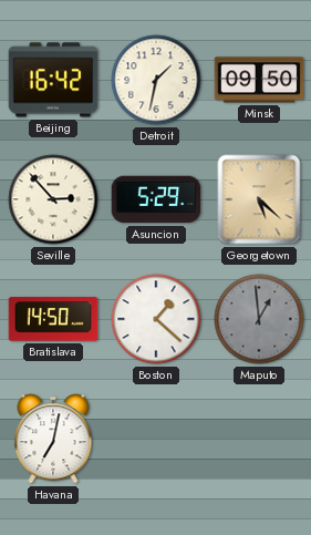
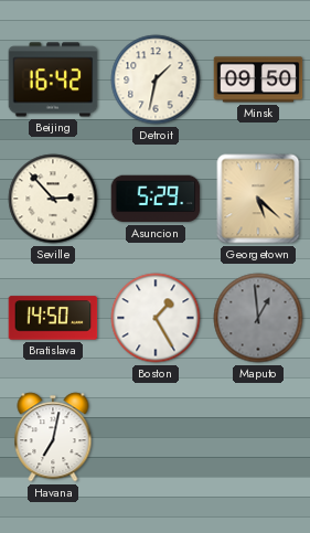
Boston: 1:22 -> 1:25
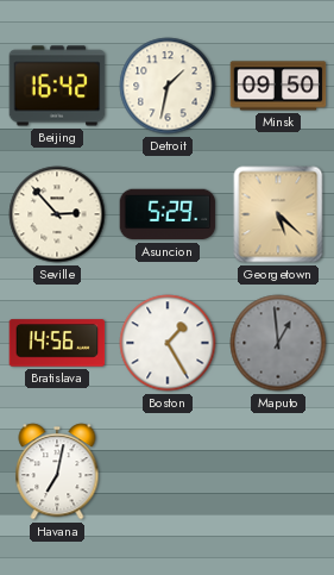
Bratislava: 14:50 -> 14:56
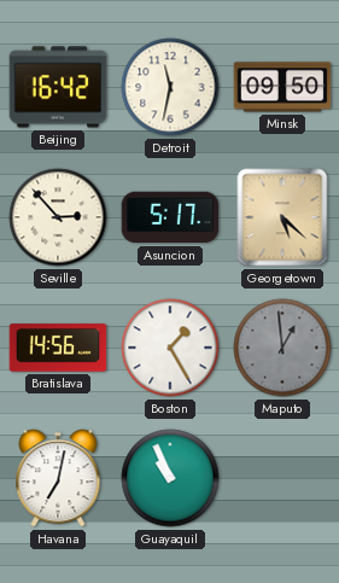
Detroit: 1:32 -> 11:32
Asuncion: 5:29 -> 5:17
Guayaquil: none -> 10:56
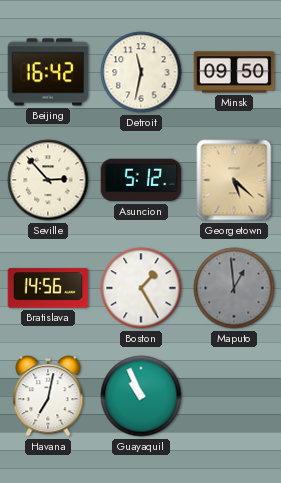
Asuncion: 5:17 -> 5:12
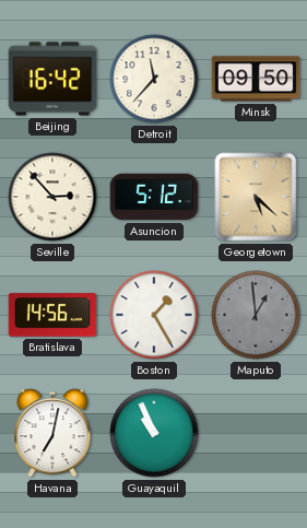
Detroit: 11:32 -> 11:37
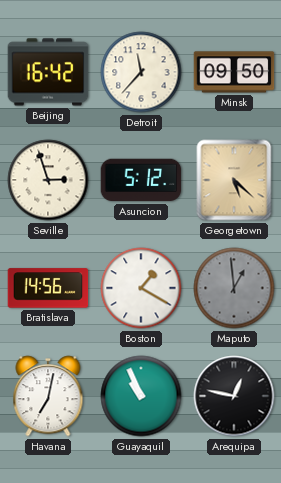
Seville: 2:53 -> 2:57
Boston: 1:25 -> 1:20
Arequipa: none -> 12:47
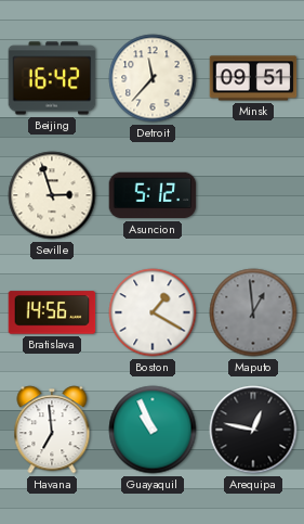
Minsk: 09:50 -> 09:51
Georgetown: 5:22 -> none
Havana: 7:02 -> 6:59
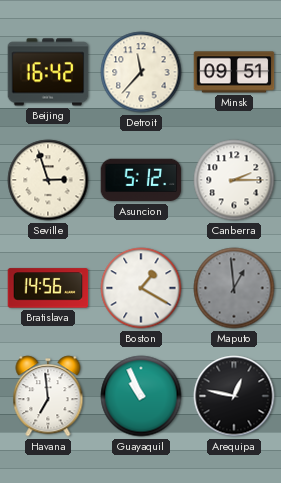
Canberra: none -> 2:15
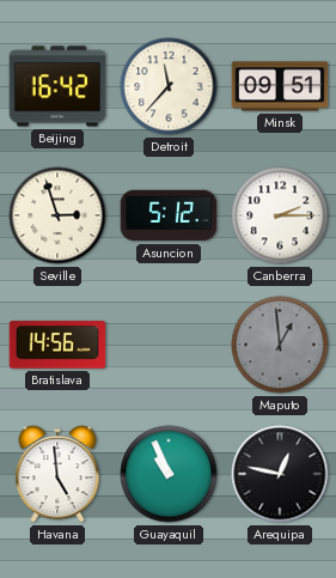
Boston: 1:20 -> none
Havana: 6:59 -> 4:59
